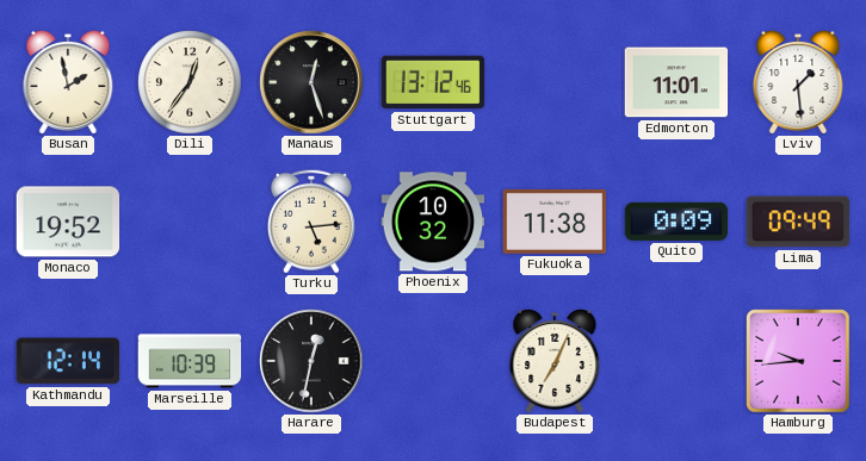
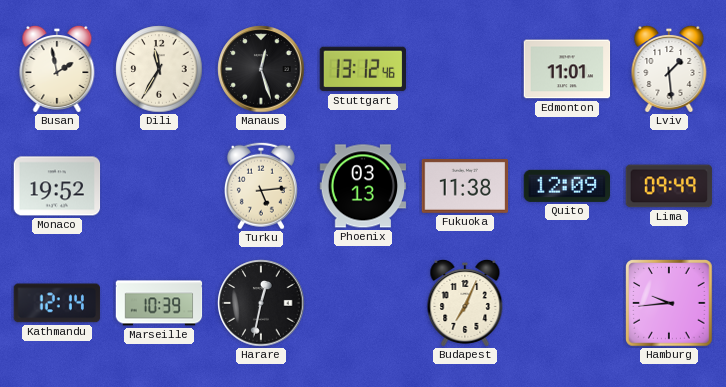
Dili: 12:36 -> 11:35
Phoenix: 10:32 -> 03:13
Quito: 0:09 -> 12:09
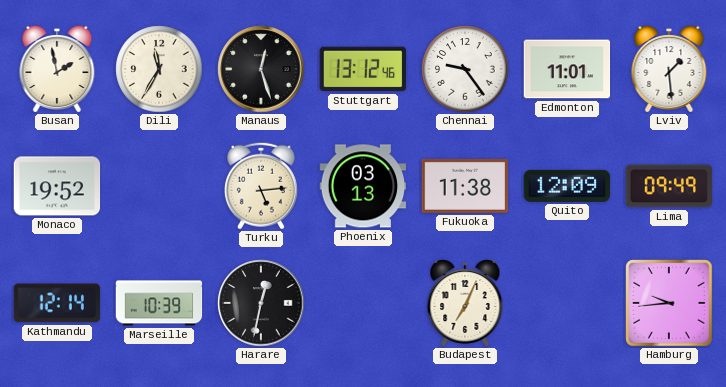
Chennai: none -> 9:24
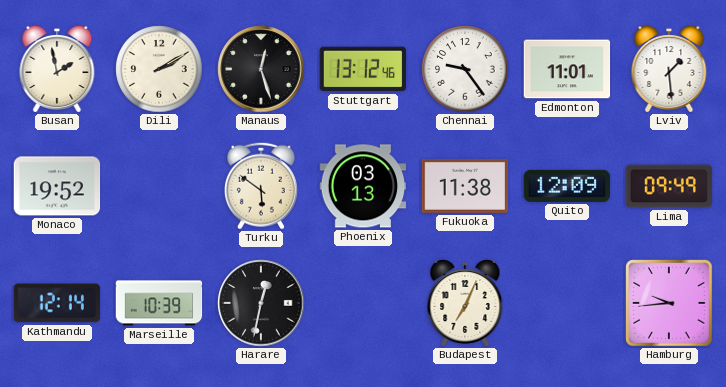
Dili: 11:35 -> 2:10
Turku: 5:14 -> 5:51
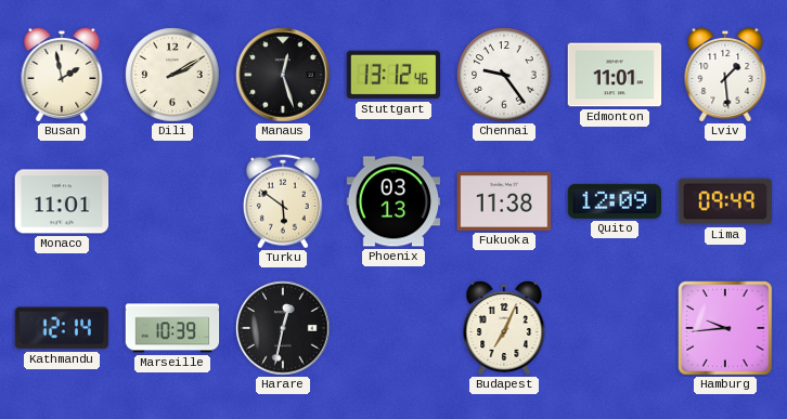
Monaco: 19:52 -> 11:01
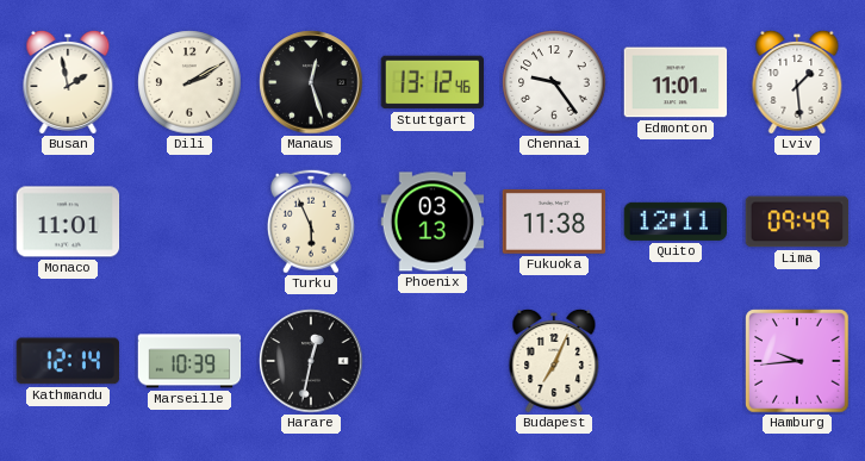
Turku: 5:51 -> 5:56
Quito: 12:09 -> 12:11
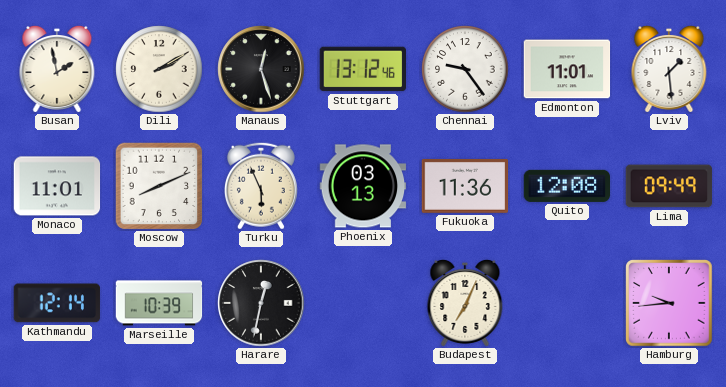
Moscow: none -> 8:11
Fukuoka: 11:38 -> 11:36
Quito: 12:11 -> 12:08
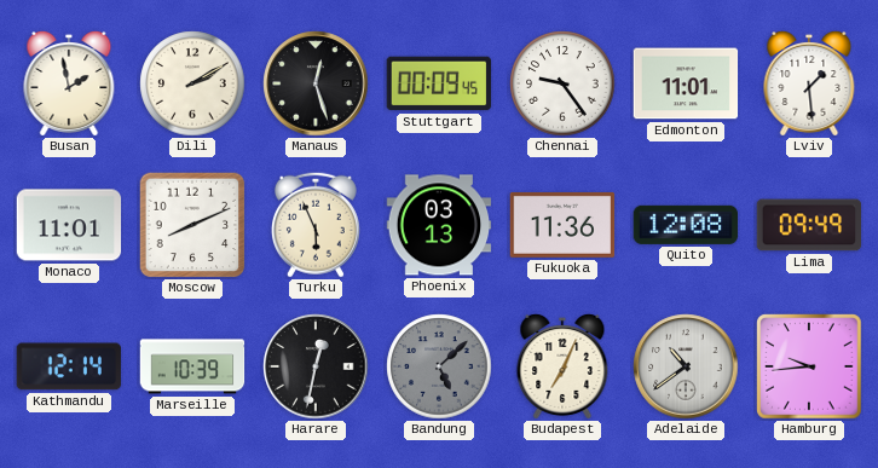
Stuttgart: 13:12 -> 00:09
Bandung: none -> 5:08
Adelaide: none -> 10:39
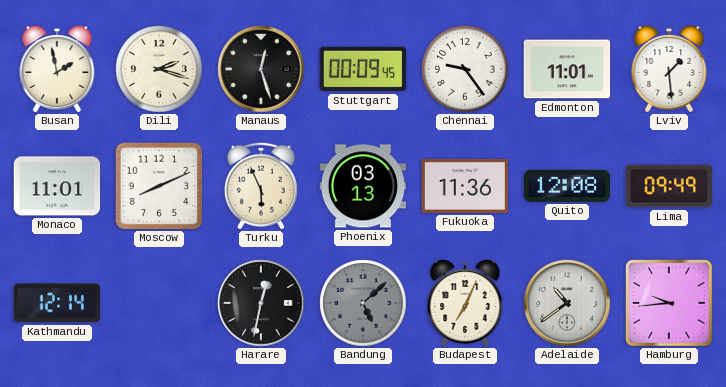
Dili: 2:10 -> 2:18
Marseille: 10:39 -> none
